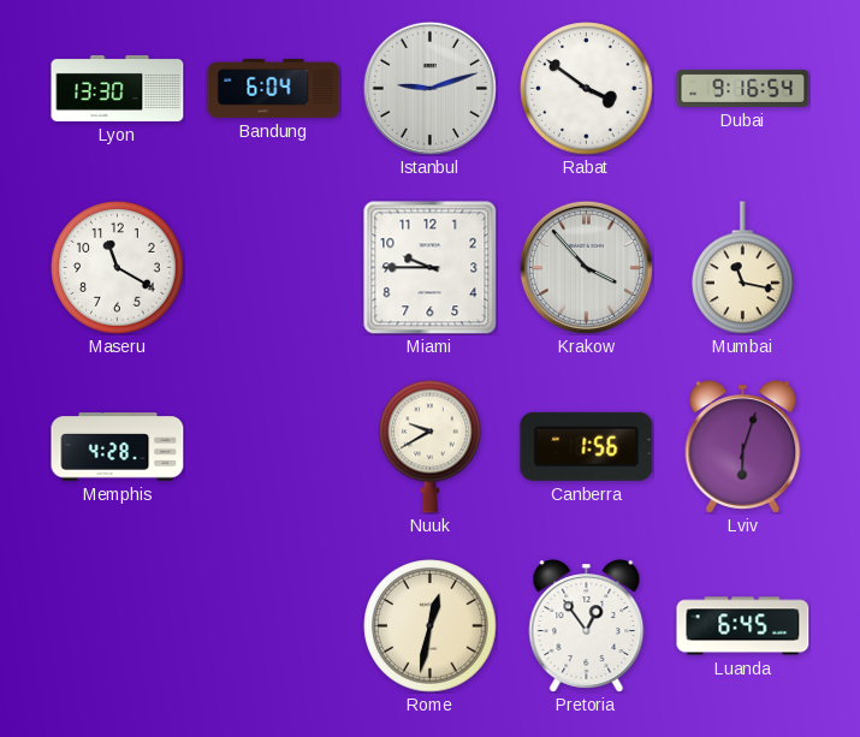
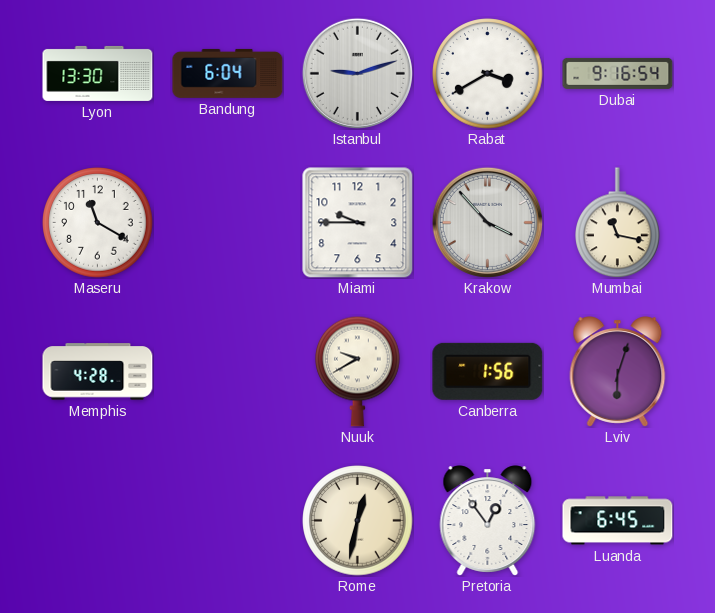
Rabat: 3:51 -> 3:40
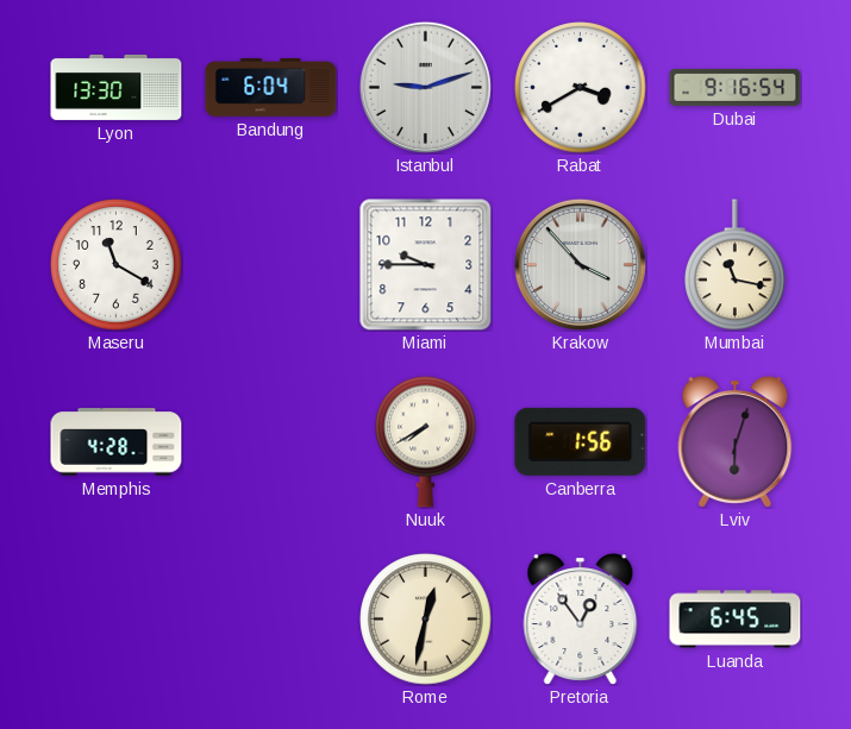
Nuuk: 9:40 -> 7:40
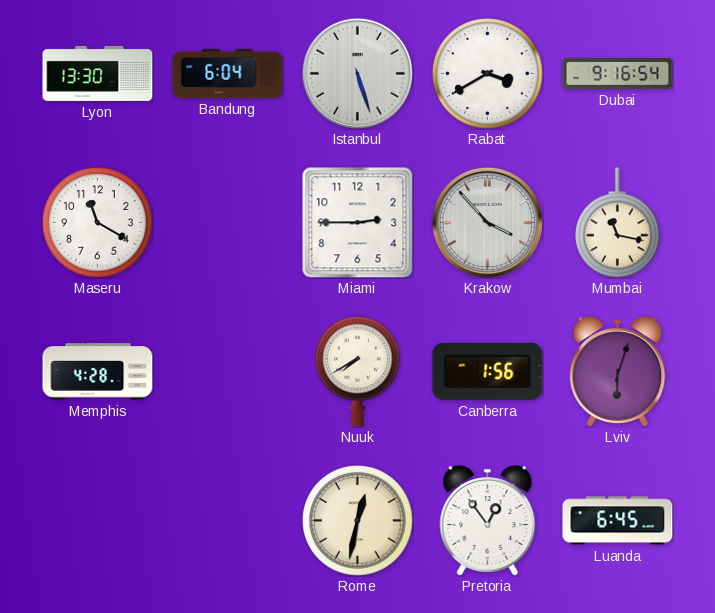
Istanbul: 9:12 -> 5:27
Miami: 9:45 -> 2:45
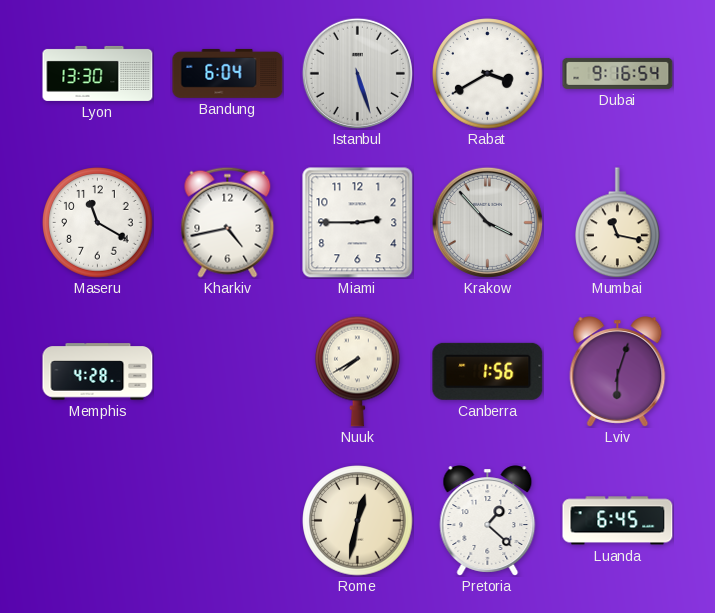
Kharkiv: none -> 4:43
Pretoria: 12:54 -> 1:22
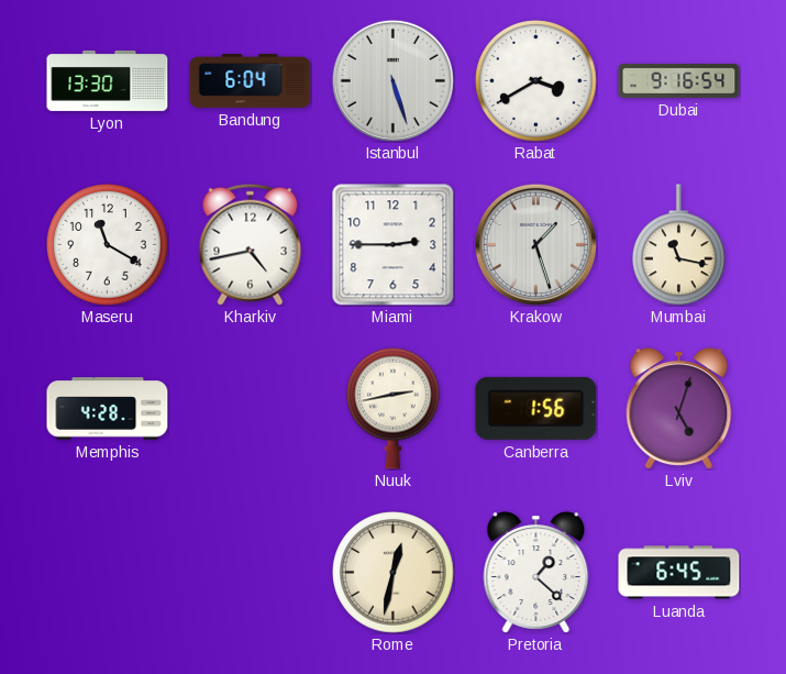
Krakow: 3:53 -> 1:27
Nuuk: 7:40 -> 2:43
Lviv: 6:03 -> 5:03
